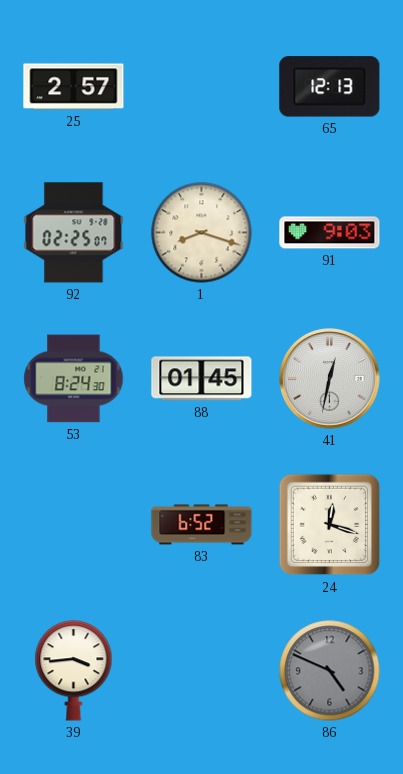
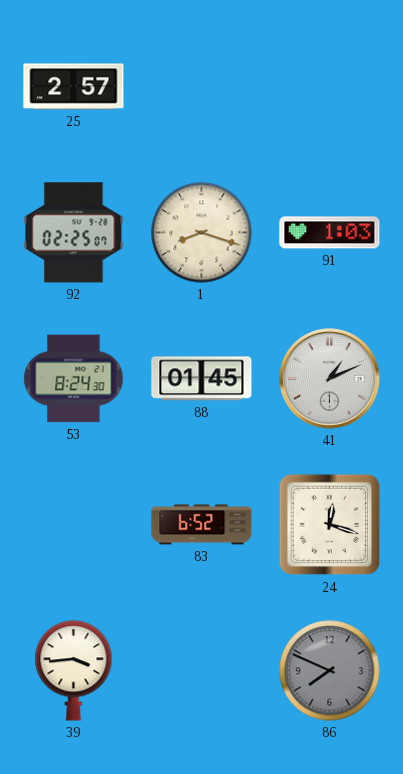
65: 12:13 -> none
91: 9:03 -> 1:03
41: 12:32 -> 1:11
86: 4:49 -> 7:49
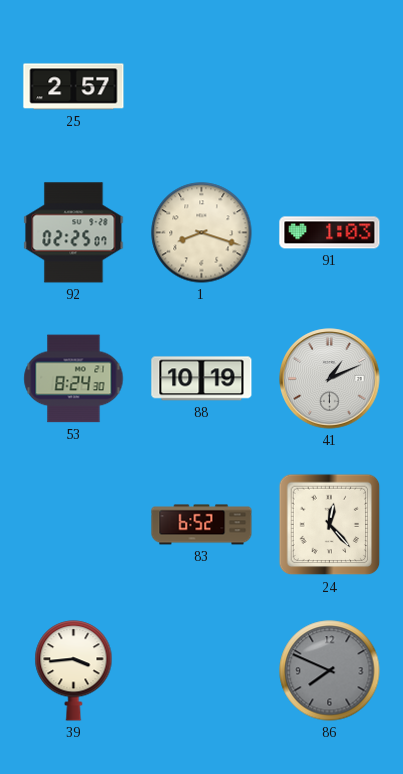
88: 01:45 -> 10:19
24: 12:18 -> 12:23
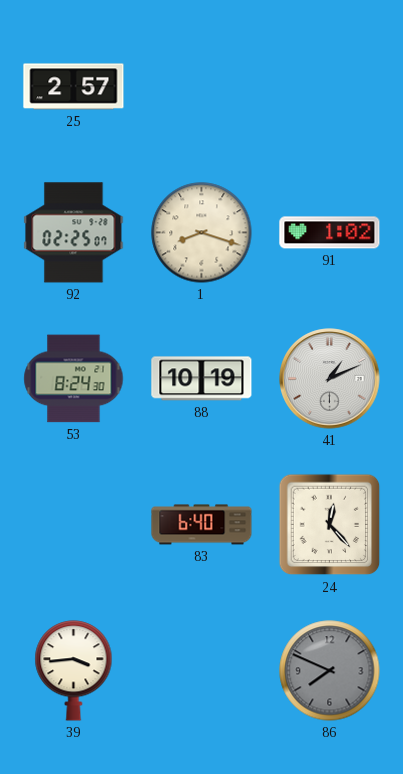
91: 1:03 -> 1:02
83: 6:52 -> 6:40
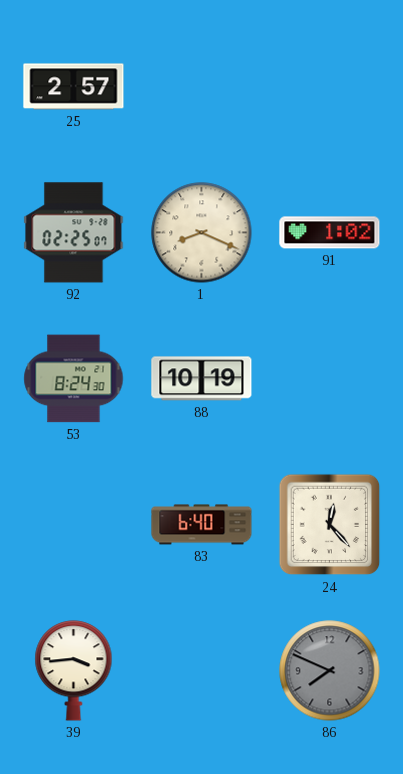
1: 8:18 -> 8:19
41: 1:11 -> none
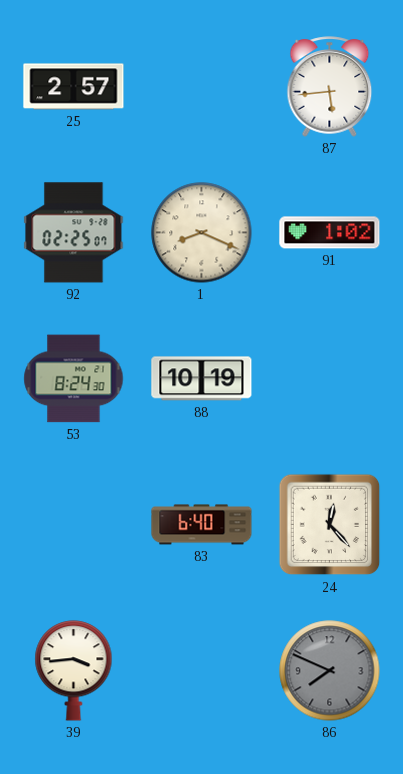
87: none -> 5:44
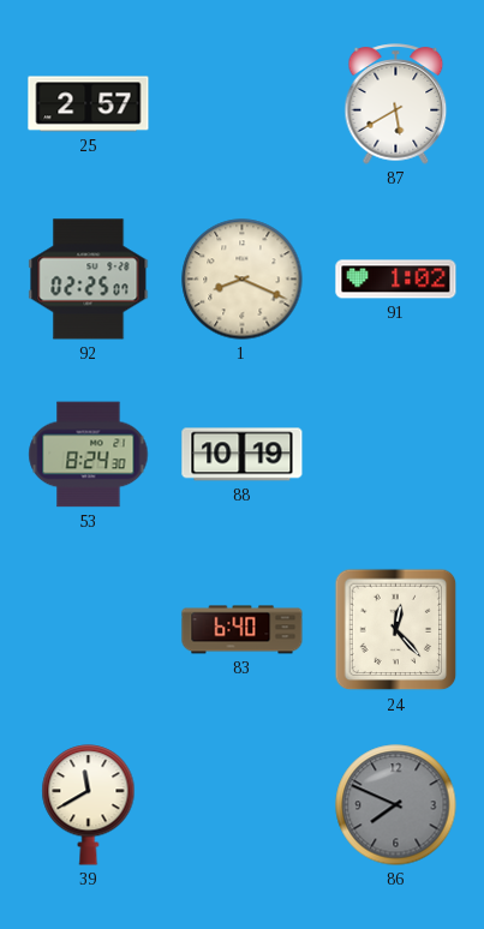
87: 5:44 -> 5:40
39: 3:44 -> 11:40
